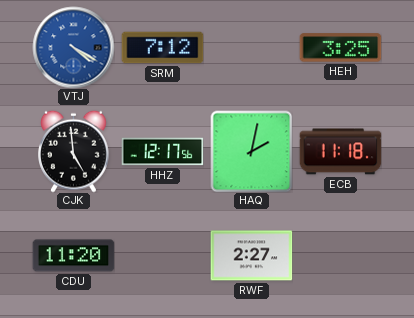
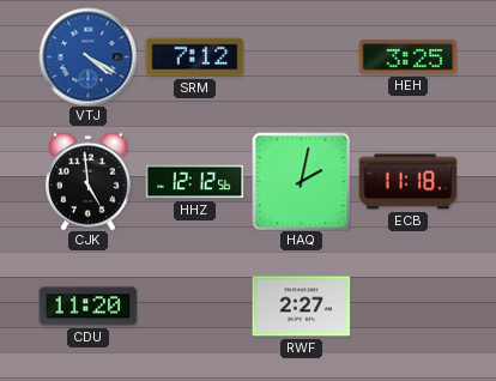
HHZ: 12:17 -> 12:12
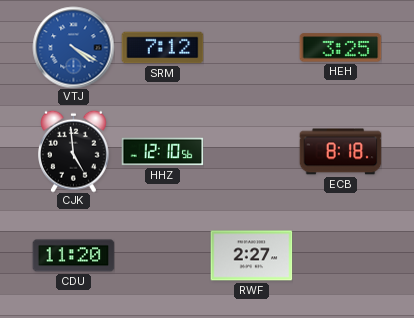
HHZ: 12:12 -> 12:10
HAQ: 2:02 -> none
ECB: 11:18 -> 8:18
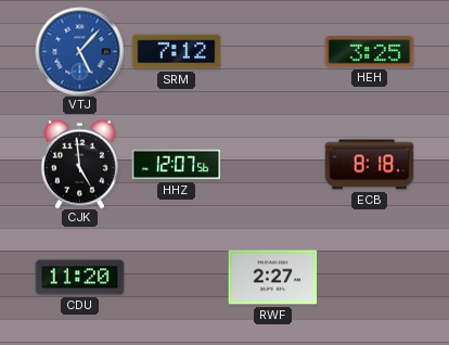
VTJ: 4:20 -> 5:07
HHZ: 12:10 -> 12:07
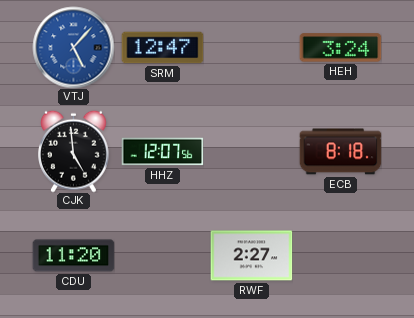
SRM: 7:12 -> 12:47
HEH: 3:25 -> 3:24
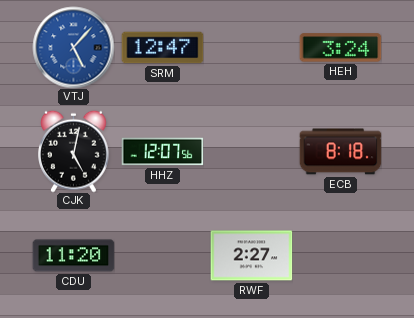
CJK: 4:59 -> 5:02
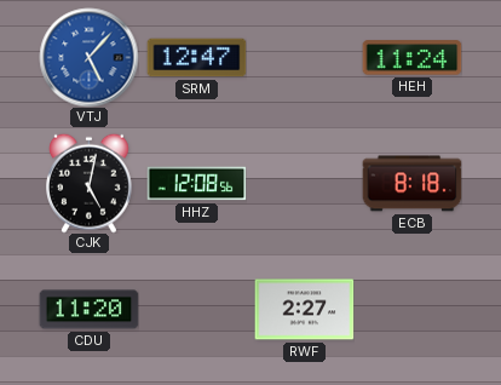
HEH: 3:24 -> 11:24
HHZ: 12:07 -> 12:08
